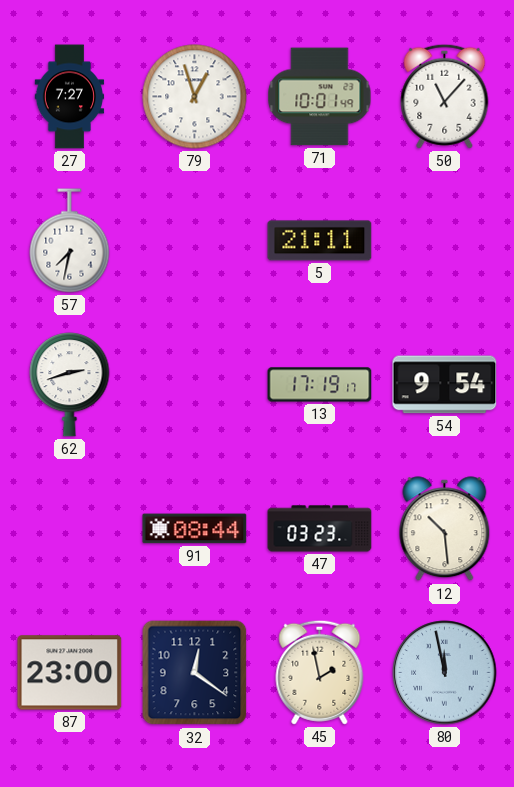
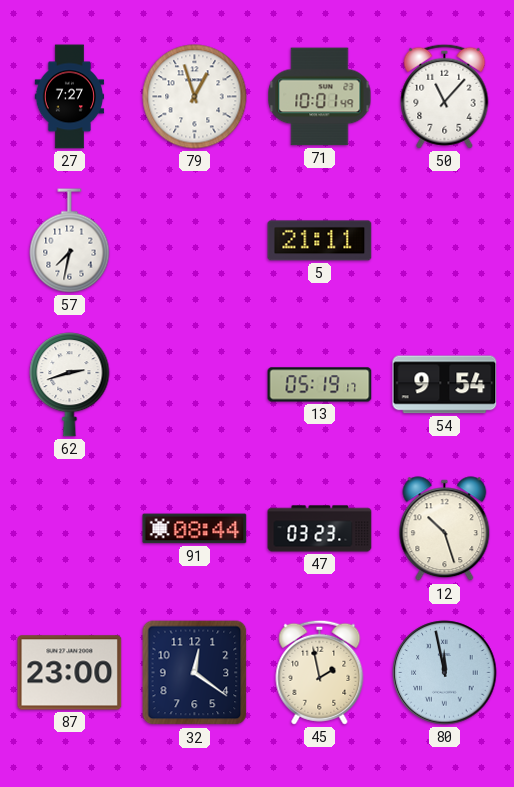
13: 17:19 -> 05:19
12: 10:29 -> 10:27
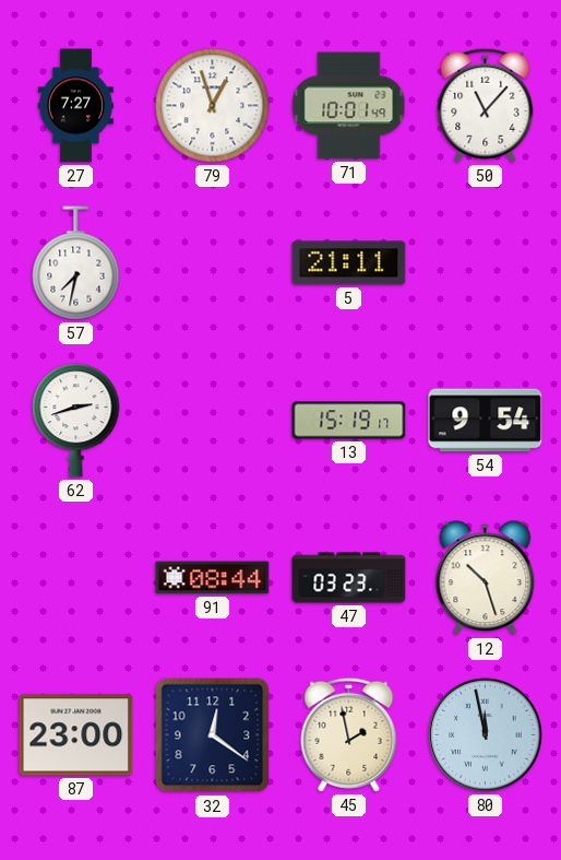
13: 05:19 -> 15:19
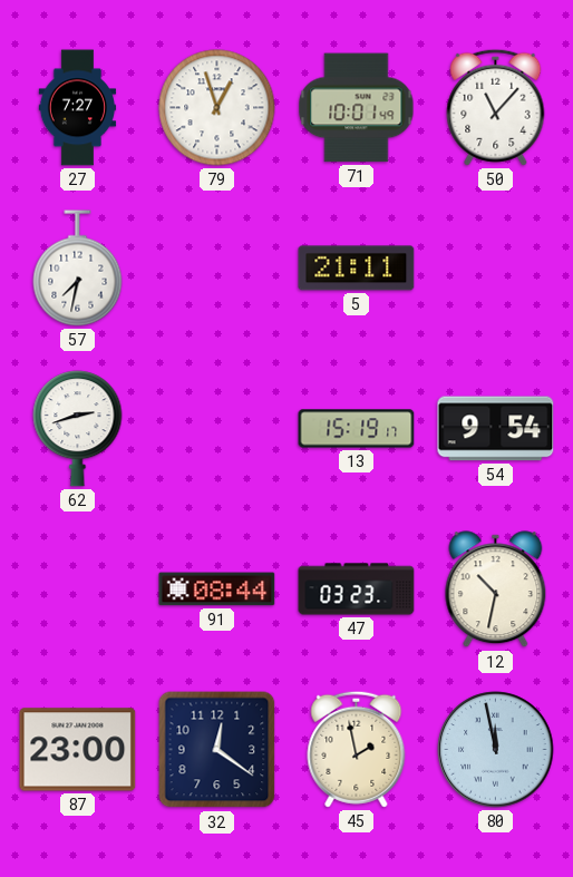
12: 10:27 -> 10:32
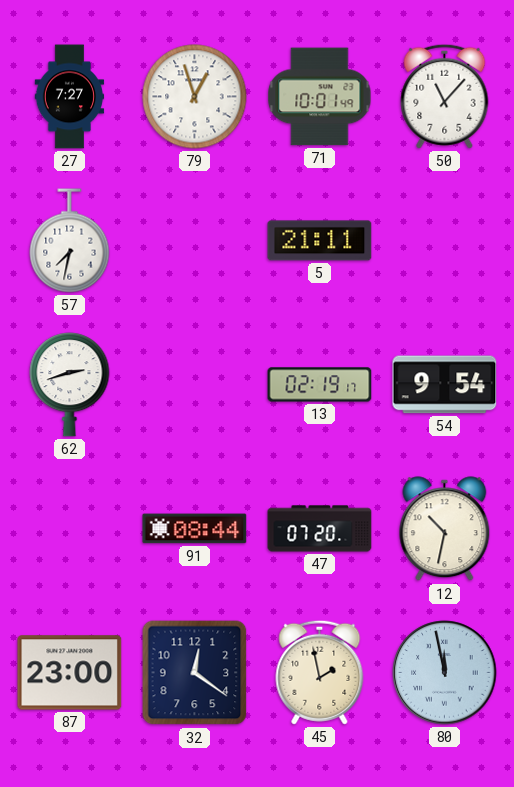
13: 15:19 -> 02:19
47: 03:23 -> 07:20
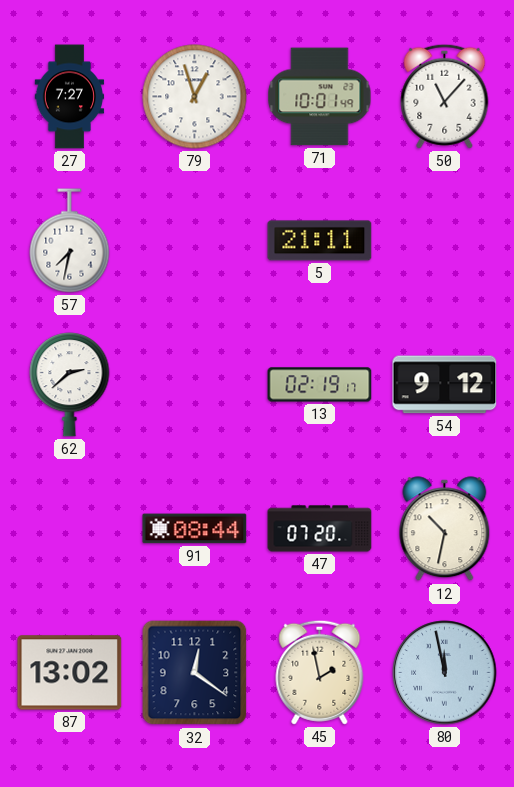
62: 2:42 -> 2:38
54: 9:54 -> 9:12
87: 23:00 -> 13:02
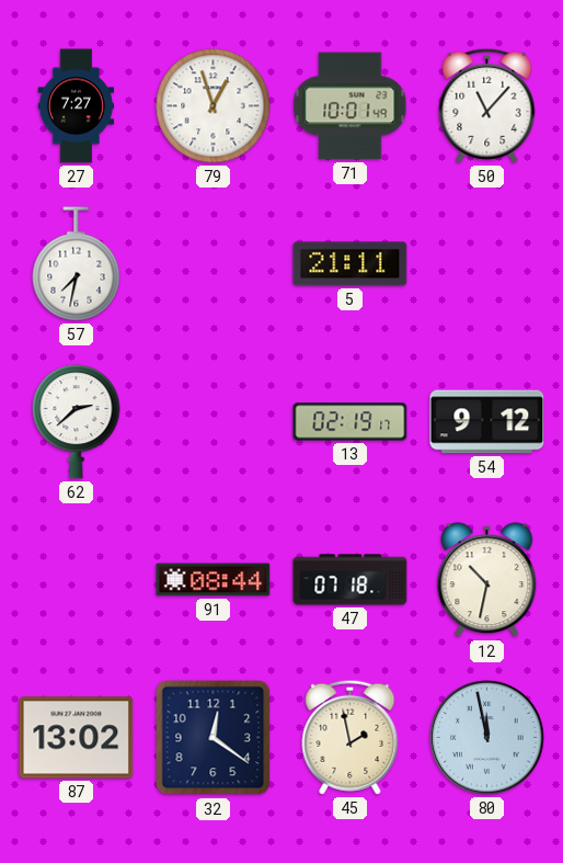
47: 07:20 -> 07:18
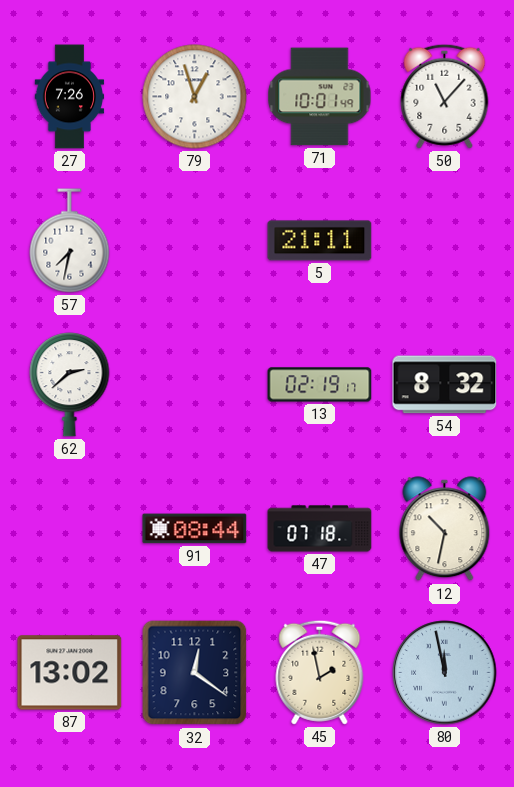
27: 7:27 -> 7:26
54: 9:12 -> 8:32
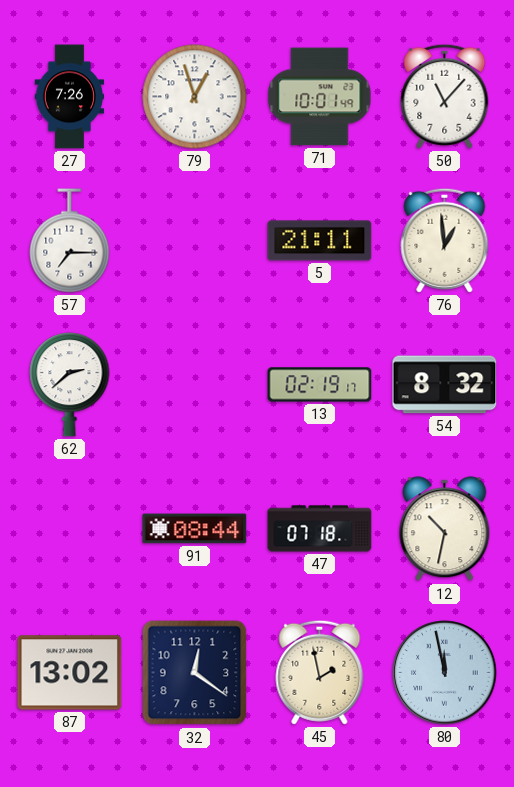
57: 7:32 -> 7:15
76: none -> 12:59
